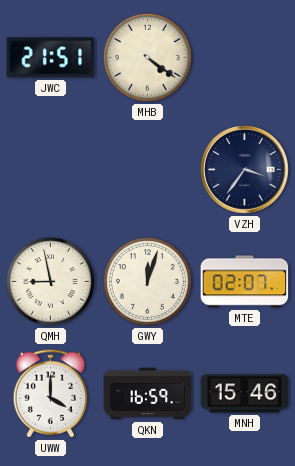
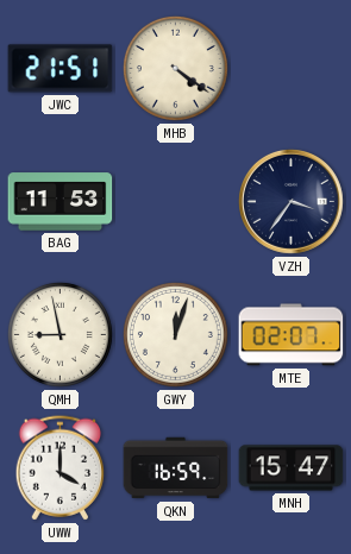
BAG: none -> 11:53
MNH: 15:46 -> 15:47
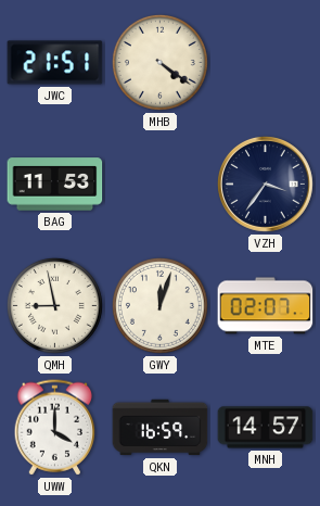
MNH: 15:47 -> 14:57
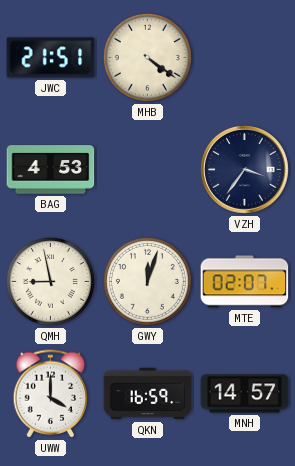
BAG: 11:53 -> 4:53
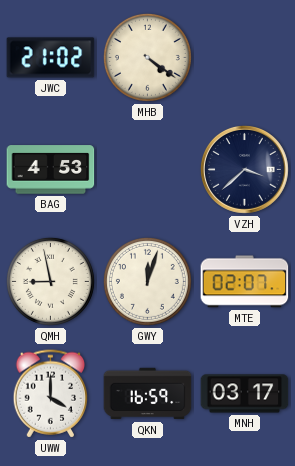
JWC: 21:51 -> 21:02
VZH: 3:36 -> 3:38
MNH: 14:57 -> 03:17
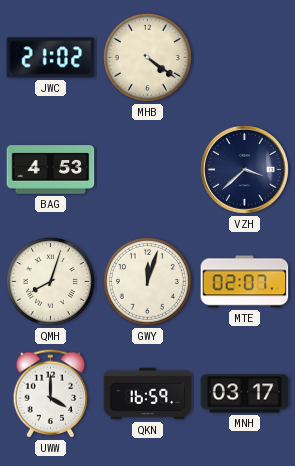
QMH: 8:58 -> 8:03
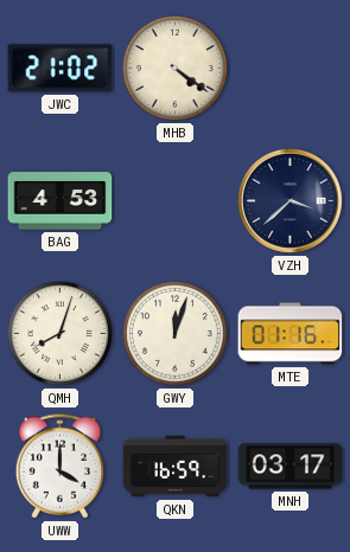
MTE: 02:07 -> 01:16
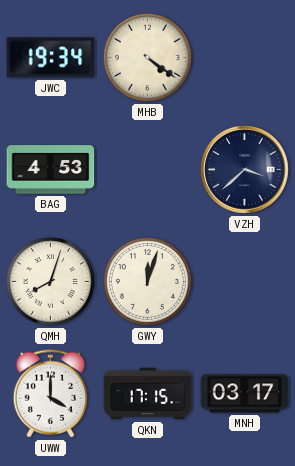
JWC: 21:02 -> 19:34
MTE: 01:16 -> none
QKN: 16:59 -> 17:15
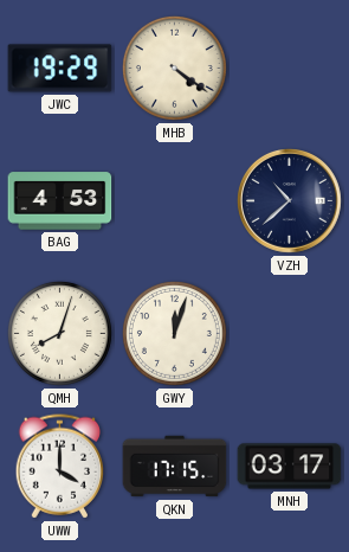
JWC: 19:34 -> 19:29
VZH: 3:38 -> 10:38
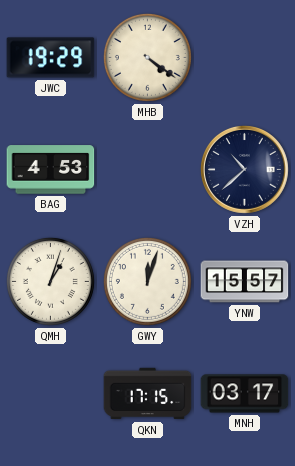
QMH: 8:03 -> 1:03
YNW: none -> 15:57
UWW: 4:00 -> none
